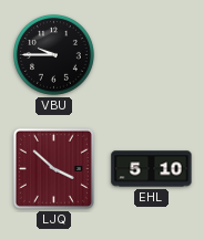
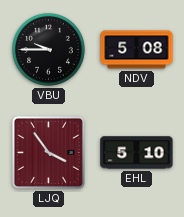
NDV: none -> 5:08
LJQ: 3:52 -> 3:54
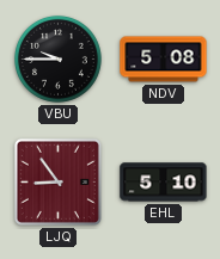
LJQ: 3:54 -> 8:54
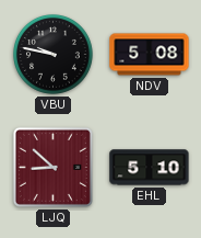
VBU: 9:45 -> 9:47
LJQ: 8:54 -> 8:52
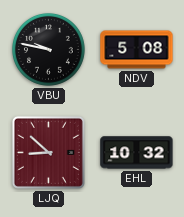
EHL: 5:10 -> 10:32
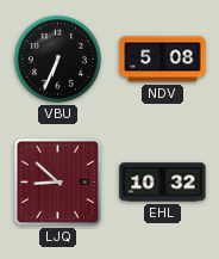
VBU: 9:47 -> 6:34
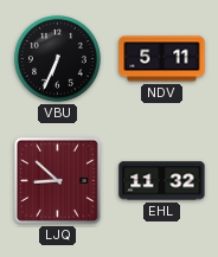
NDV: 5:08 -> 5:11
EHL: 10:32 -> 11:32
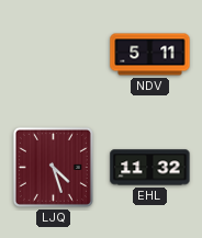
VBU: 6:34 -> none
LJQ: 8:52 -> 4:27
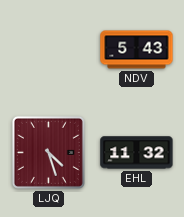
NDV: 5:11 -> 5:43
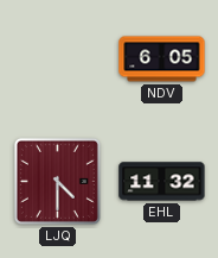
NDV: 5:43 -> 6:05
LJQ: 4:27 -> 4:30
